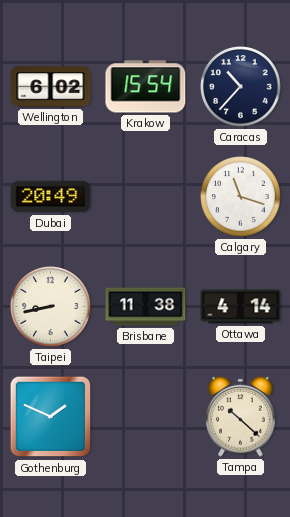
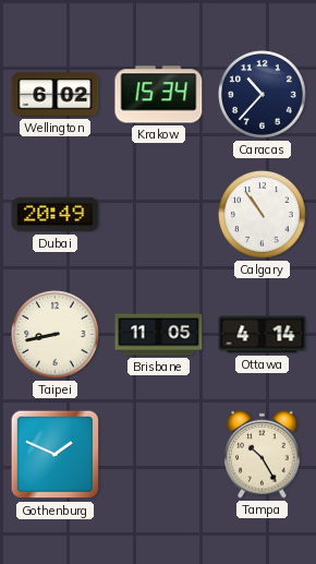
Krakow: 15:54 -> 15:34
Calgary: 11:18 -> 10:54
Brisbane: 11:38 -> 11:05
Tampa: 10:22 -> 10:25
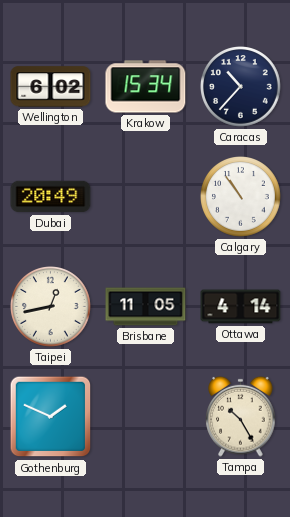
Taipei: 8:43 -> 12:43
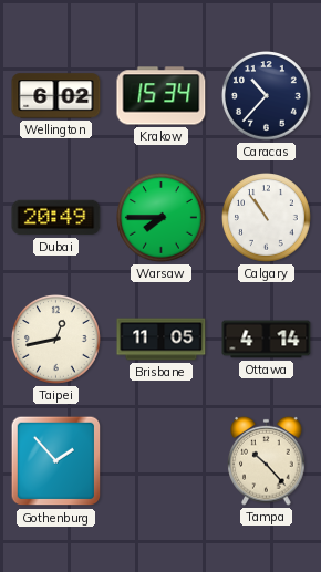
Warsaw: none -> 7:45
Gothenburg: 1:49 -> 1:53
Tampa: 10:25 -> 10:23
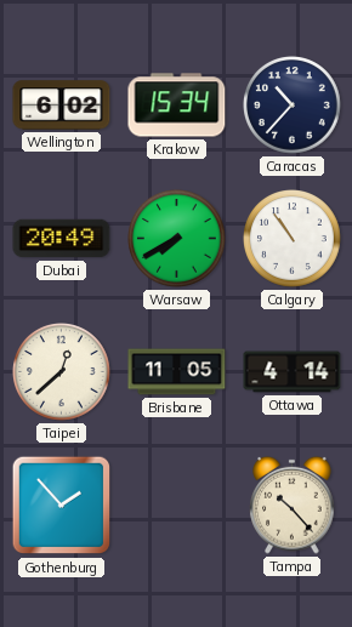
Warsaw: 7:45 -> 7:40
Taipei: 12:43 -> 12:38
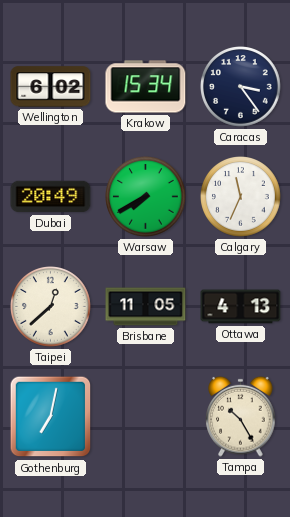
Caracas: 10:37 -> 3:24
Calgary: 10:54 -> 11:34
Ottawa: 4:14 -> 4:13
Gothenburg: 1:53 -> 7:02
Tampa: 10:23 -> 10:25
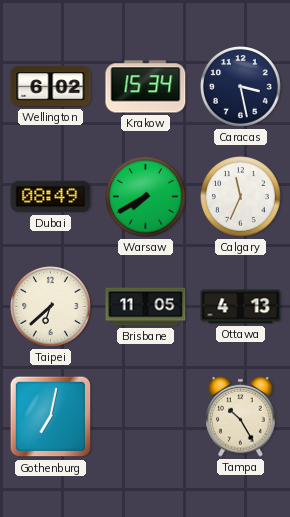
Caracas: 3:24 -> 3:28
Dubai: 20:49 -> 08:49
Taipei: 12:38 -> 6:38
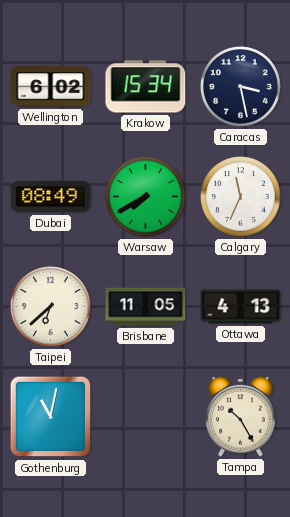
Gothenburg: 7:02 -> 11:02
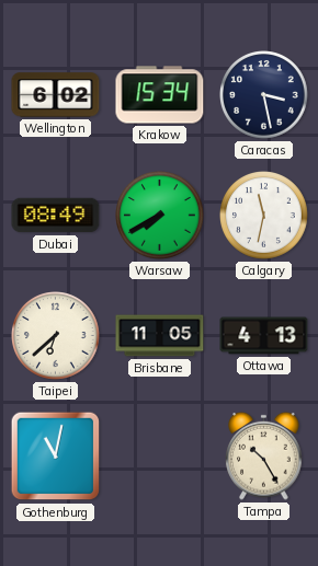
Calgary: 11:34 -> 11:32
